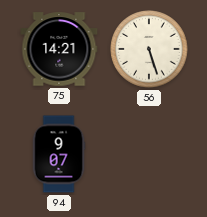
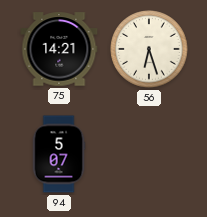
56: 5:27 -> 6:27
94: 9:07 -> 5:07
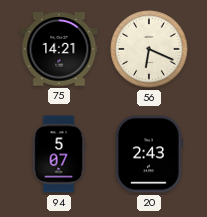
56: 6:27 -> 6:19
20: none -> 2:43
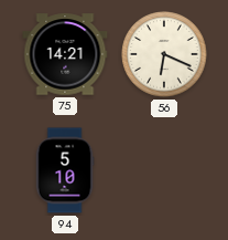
94: 5:07 -> 5:10
20: 2:43 -> none
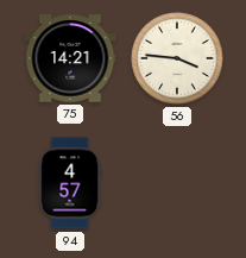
56: 6:19 -> 3:46
94: 5:10 -> 4:57
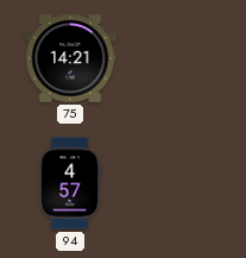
56: 3:46 -> none
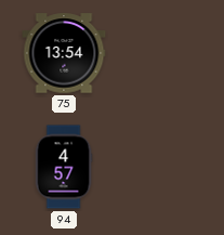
75: 14:21 -> 13:54
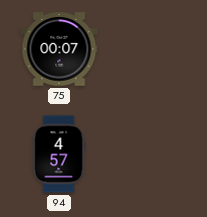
75: 13:54 -> 00:07
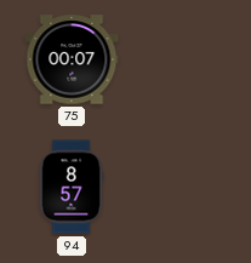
94: 4:57 -> 8:57
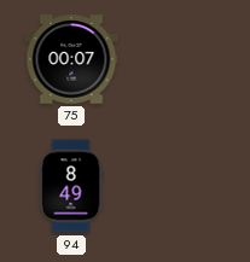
94: 8:57 -> 8:49
